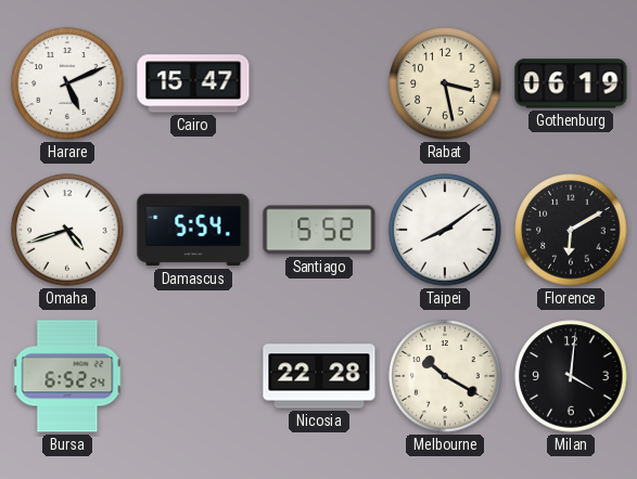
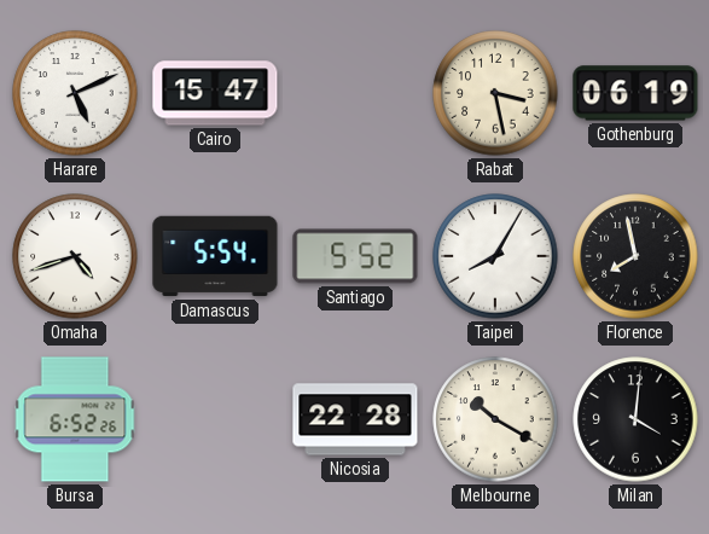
Taipei: 8:09 -> 8:05
Florence: 6:10 -> 7:58
Bursa: 6:52:24 -> 6:52:26
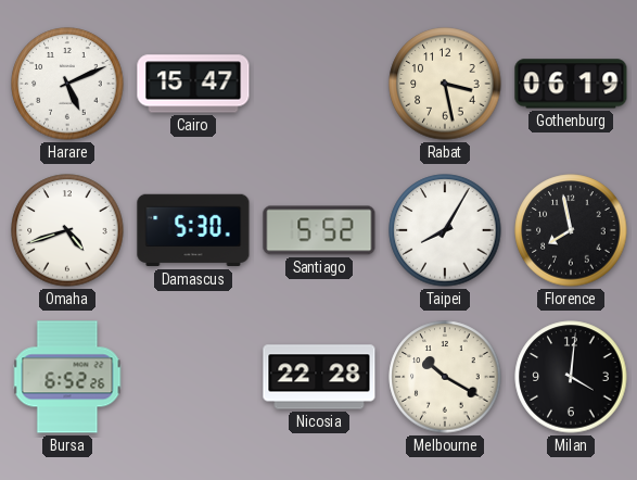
Damascus: 5:54 -> 5:30
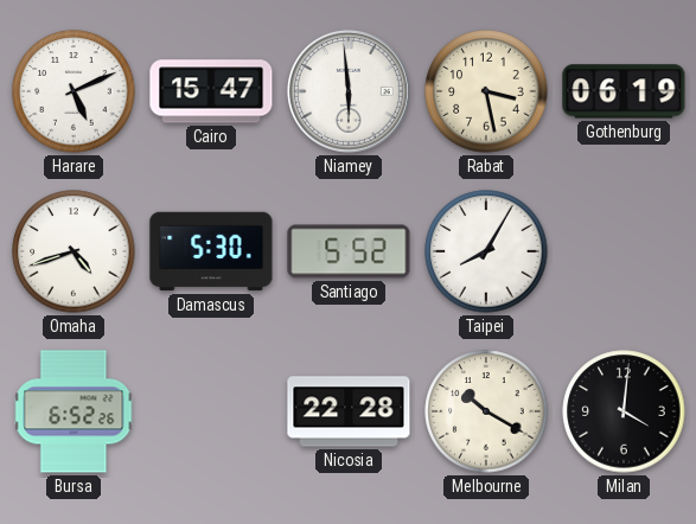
Niamey: none -> 5:59
Florence: 7:58 -> none
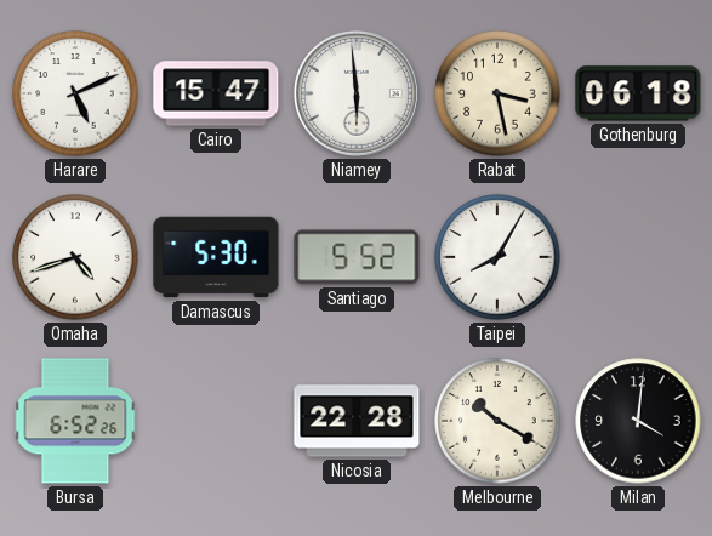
Gothenburg: 06:19 -> 06:18
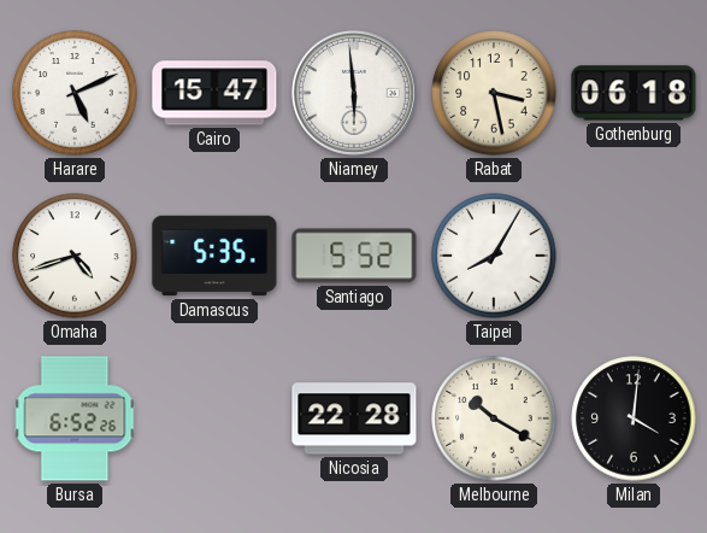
Damascus: 5:30 -> 5:35
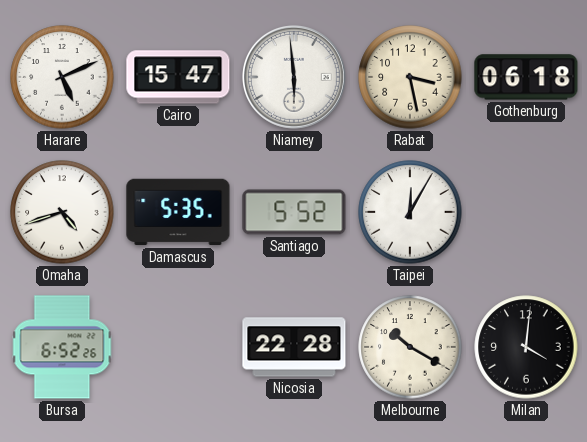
Taipei: 8:05 -> 12:05
